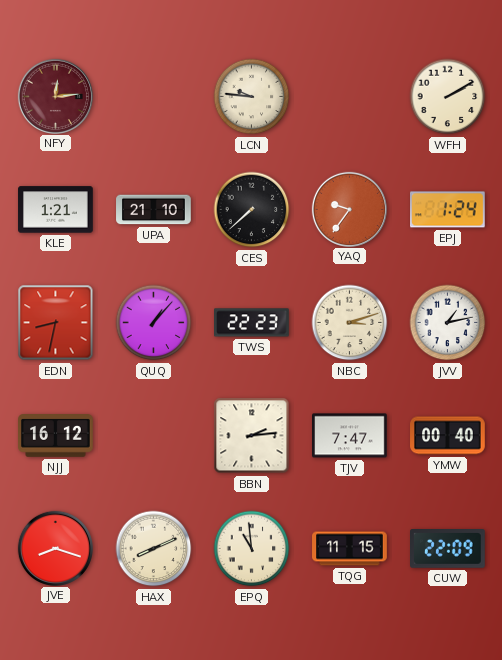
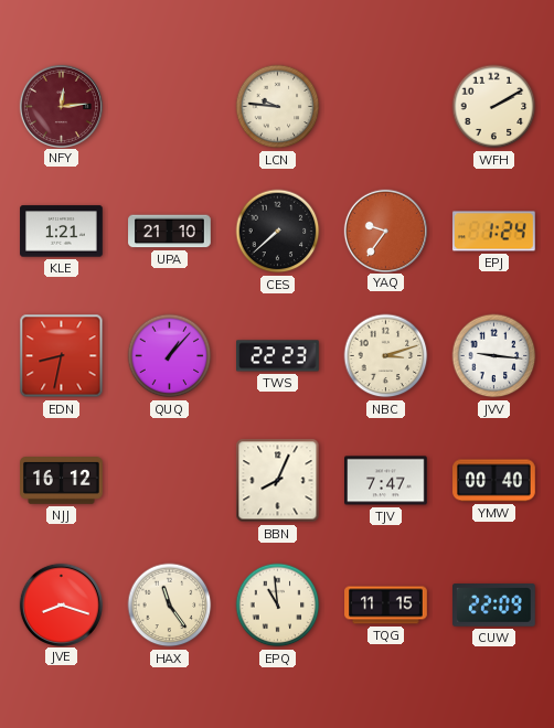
JVV: 1:13 -> 9:16
BBN: 2:14 -> 8:04
HAX: 8:11 -> 11:24
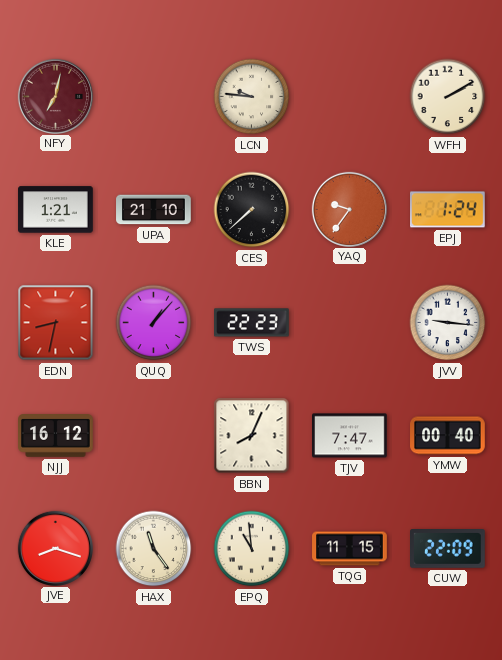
NFY: 12:14 -> 7:02
NBC: 3:12 -> none
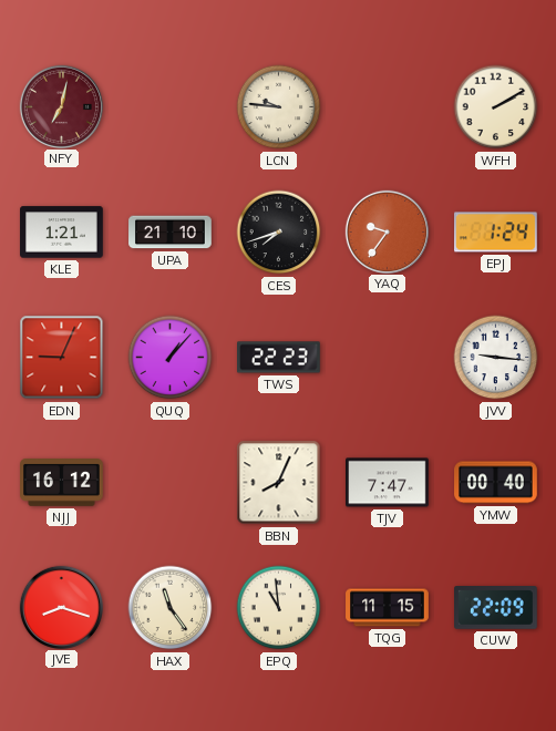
CES: 7:38 -> 7:42
EDN: 8:32 -> 9:04
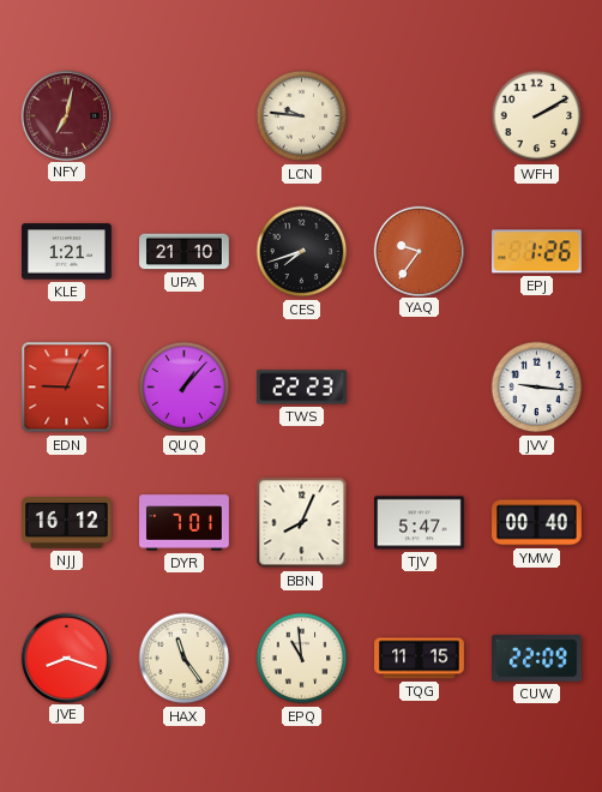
EPJ: 1:24 -> 1:26
DYR: none -> 7:01
TJV: 7:47 -> 5:47
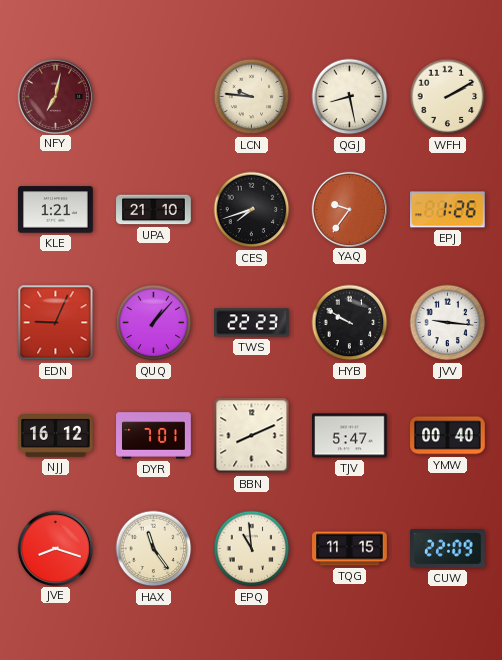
QGJ: none -> 8:28
HYB: none -> 9:50
BBN: 8:04 -> 8:11
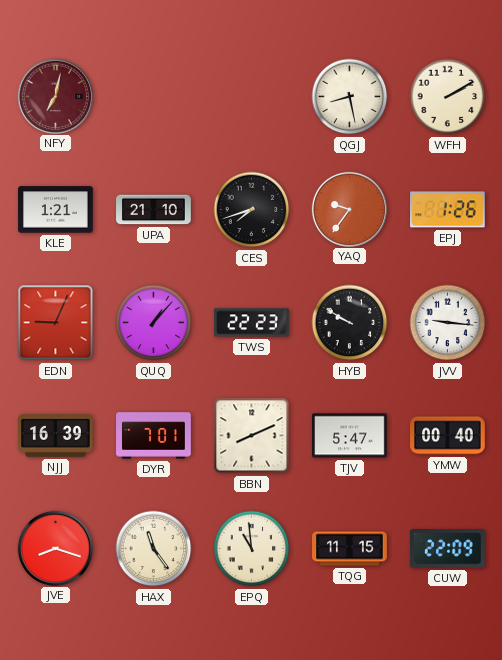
LCN: 9:46 -> none
NJJ: 16:12 -> 16:39
